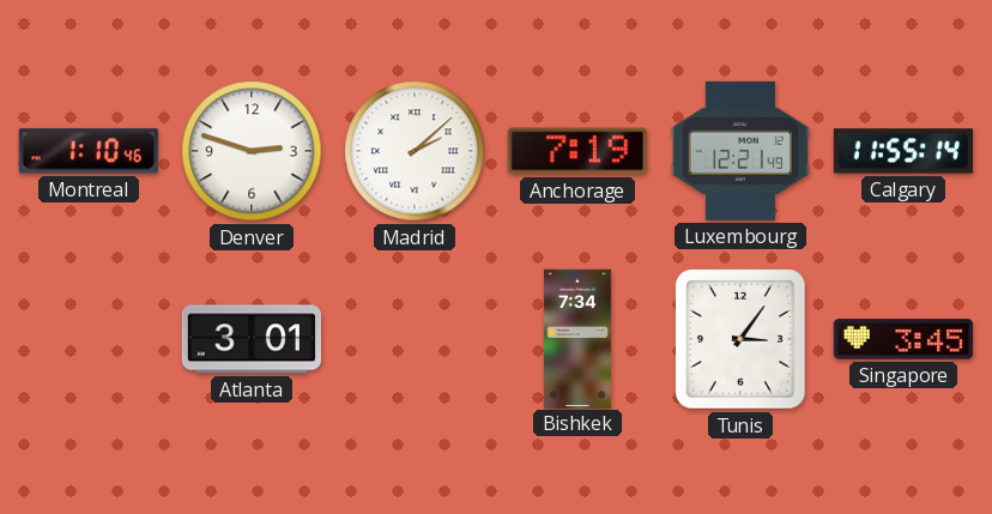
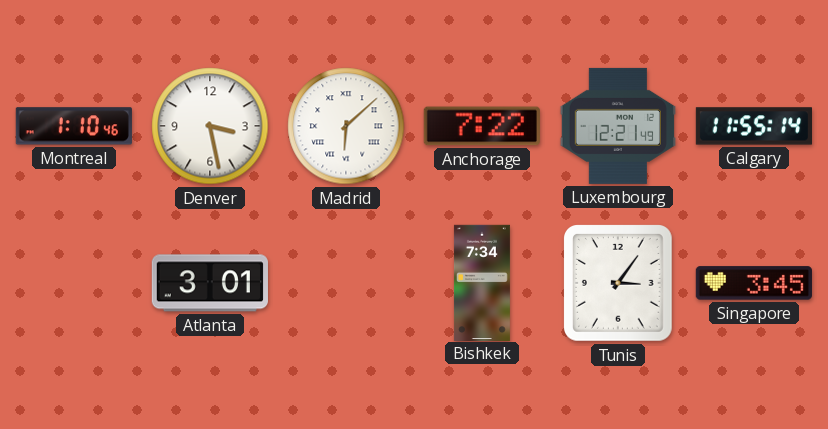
Denver: 2:48 -> 3:28
Madrid: 2:08 -> 6:08
Anchorage: 7:19 -> 7:22
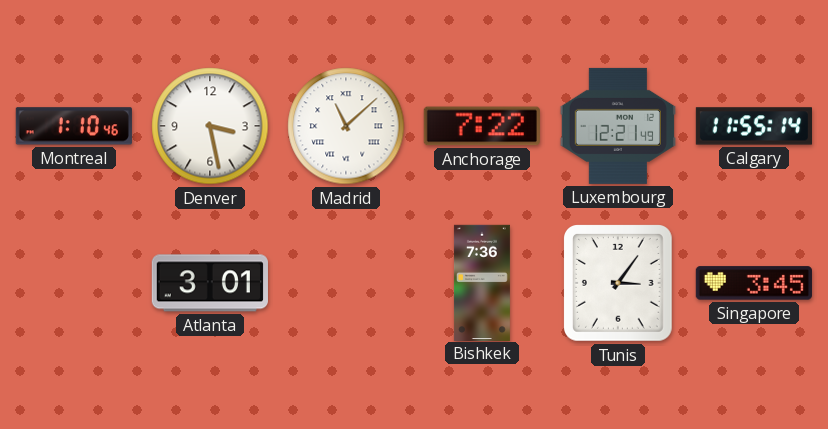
Madrid: 6:08 -> 11:08
Bishkek: 7:34 -> 7:36
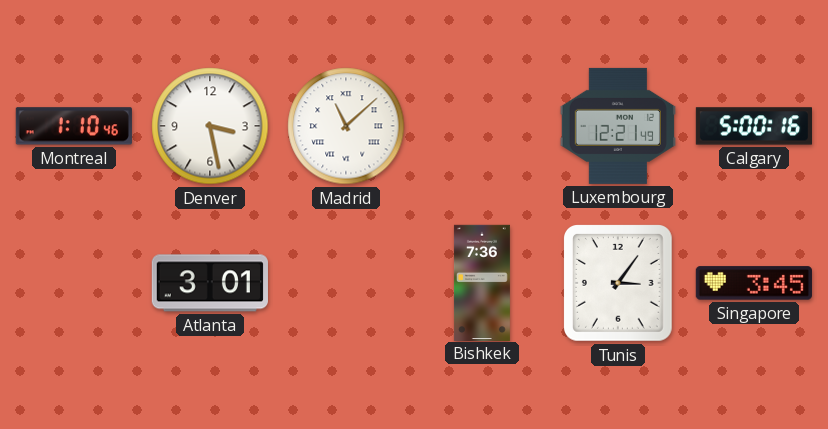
Anchorage: 7:22 -> none
Calgary: 11:55 -> 5:00
